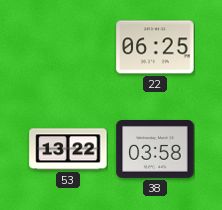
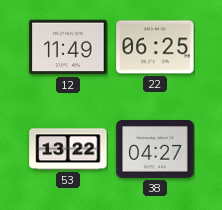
12: none -> 11:49
38: 03:58 -> 04:27
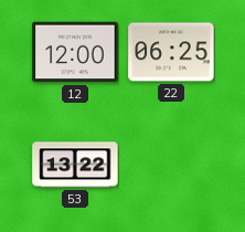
12: 11:49 -> 12:00
38: 04:27 -> none
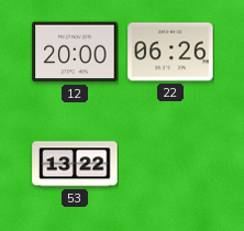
12: 12:00 -> 20:00
22: 06:25 -> 06:26
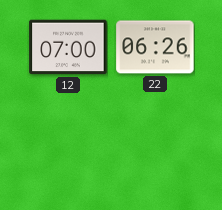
12: 20:00 -> 07:00
53: 13:22 -> none
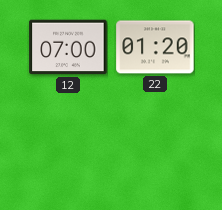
22: 06:26 -> 01:20
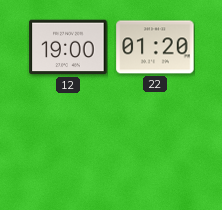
12: 07:00 -> 19:00
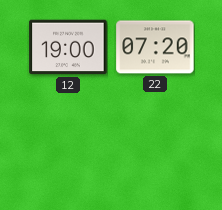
22: 01:20 -> 07:20
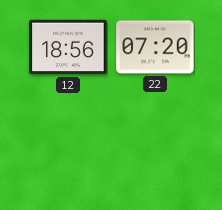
12: 19:00 -> 18:56
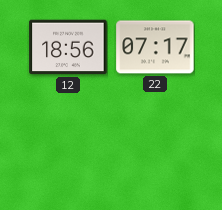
22: 07:20 -> 07:17
